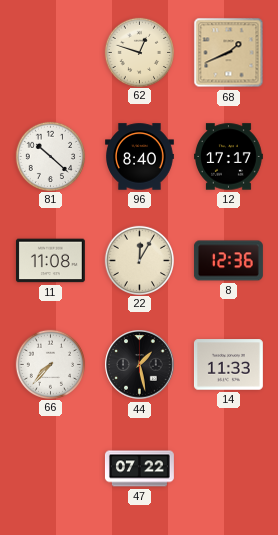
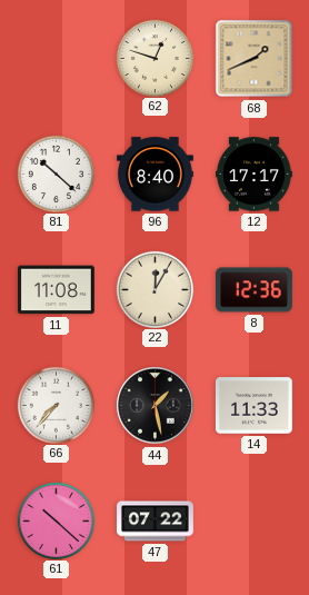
61: none -> 10:22
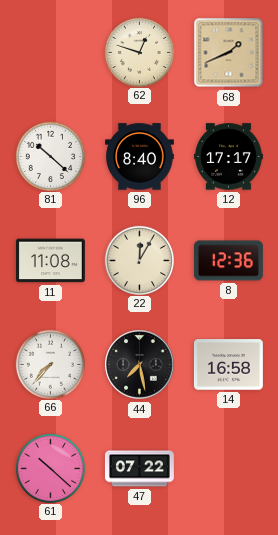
44: 1:28 -> 7:28
14: 11:33 -> 16:58
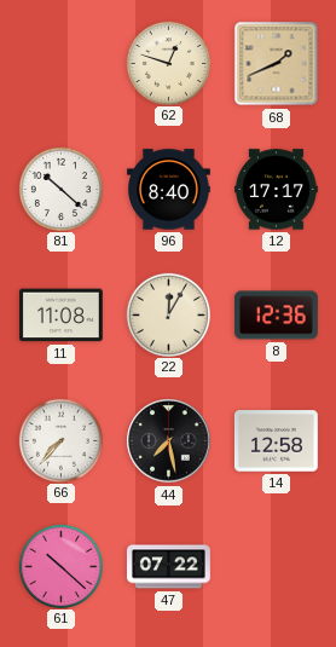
14: 16:58 -> 12:58
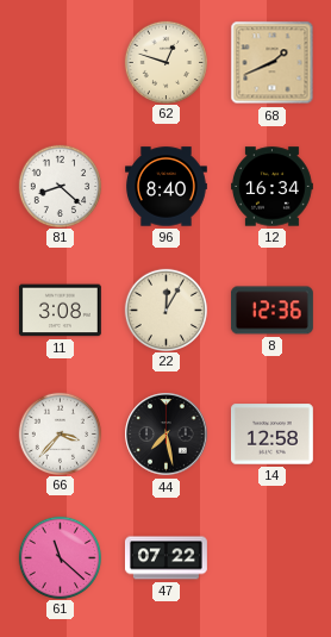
81: 10:22 -> 8:22
12: 17:17 -> 16:34
11: 11:08 -> 3:08
66: 7:37 -> 3:37
61: 10:22 -> 11:22
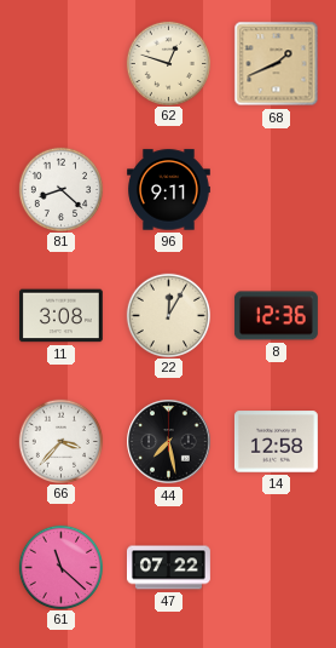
96: 8:40 -> 9:11
12: 16:34 -> none
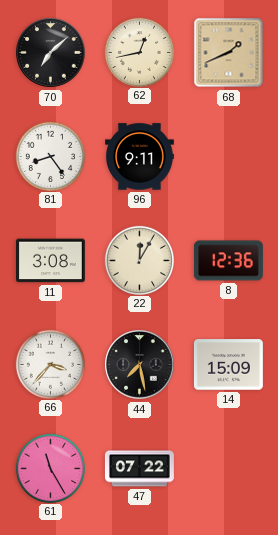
70: none -> 7:08
62: 12:48 -> 12:43
81: 8:22 -> 8:24
14: 12:58 -> 15:09
61: 11:22 -> 11:25
